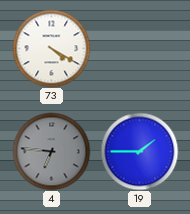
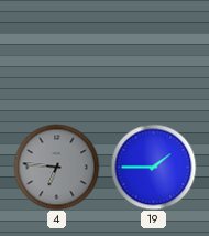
73: 4:20 -> none
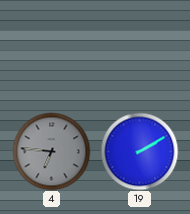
19: 1:45 -> 2:10
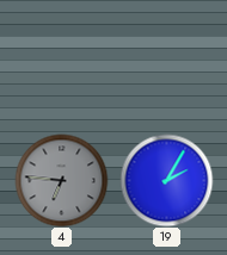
19: 2:10 -> 2:05
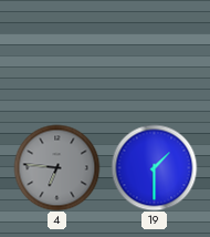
19: 2:05 -> 1:30
